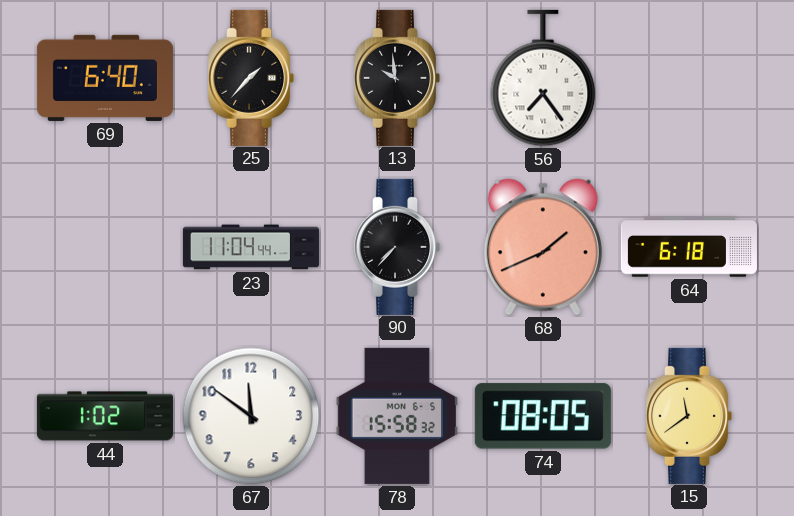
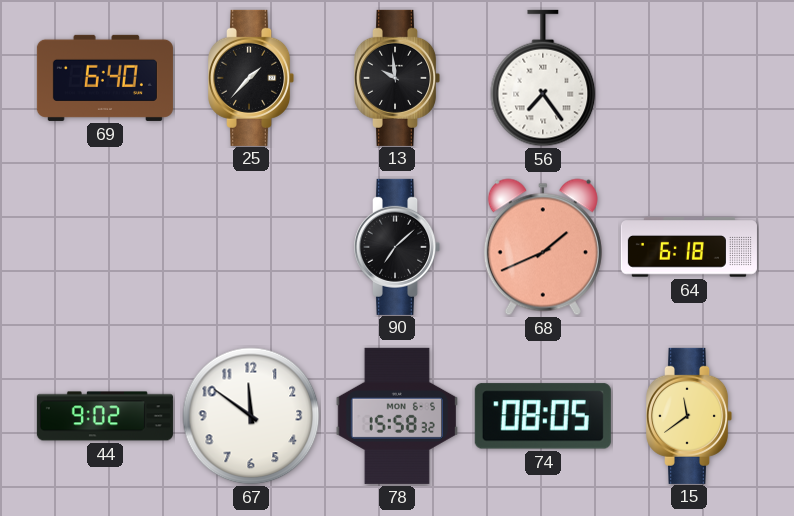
23: 11:04 -> none
90: 7:37 -> 7:08
44: 1:02 -> 9:02
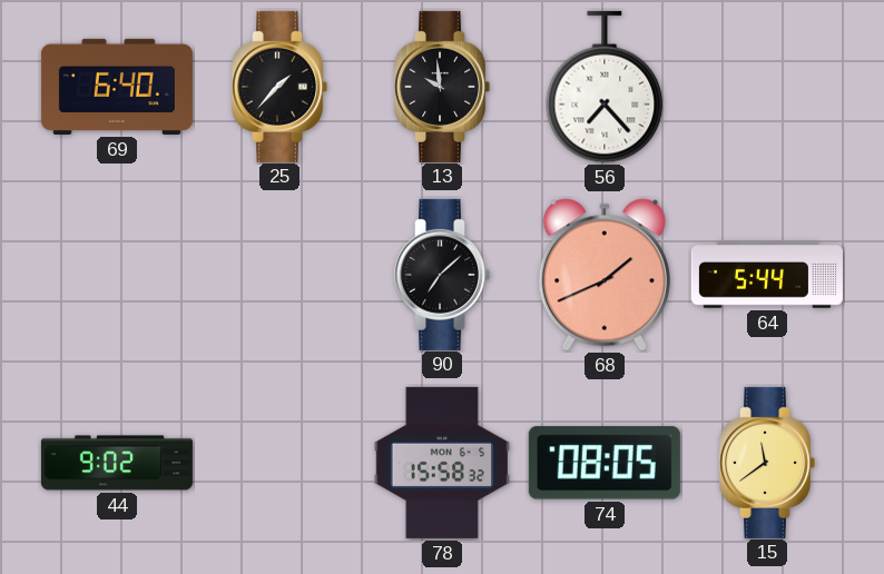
56: 7:24 -> 7:23
64: 6:18 -> 5:44
67: 11:51 -> none
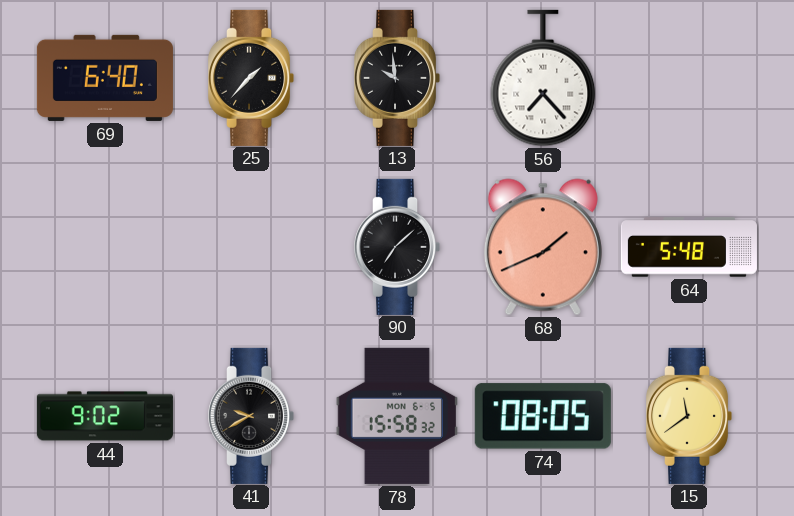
64: 5:44 -> 5:48
41: none -> 9:40
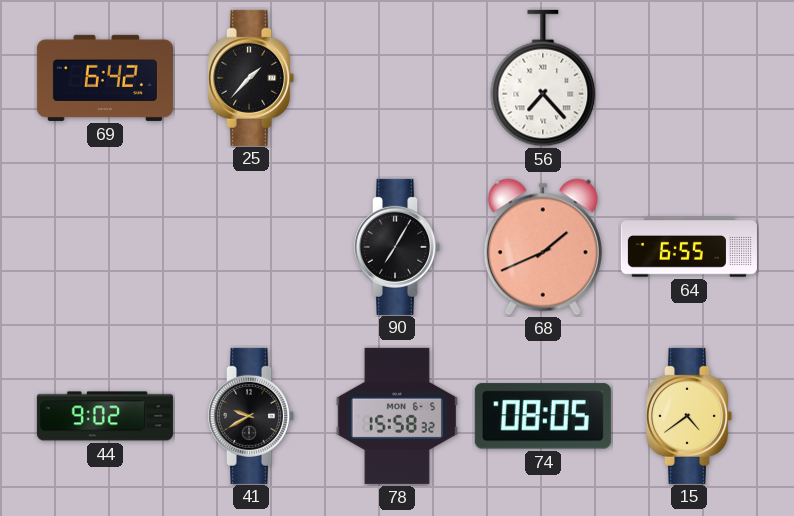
69: 6:40 -> 6:42
13: 9:59 -> none
90: 7:08 -> 7:05
64: 5:48 -> 6:55
15: 11:39 -> 4:39
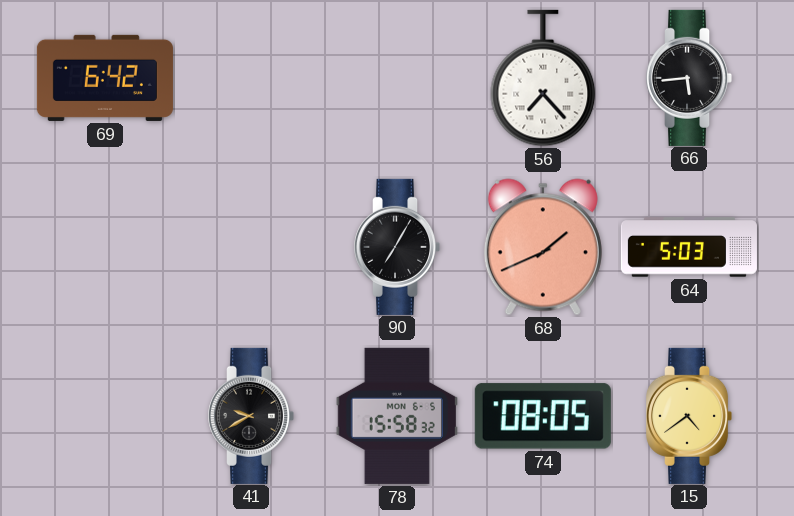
25: 1:37 -> none
66: none -> 5:44
64: 6:55 -> 5:03
44: 9:02 -> none
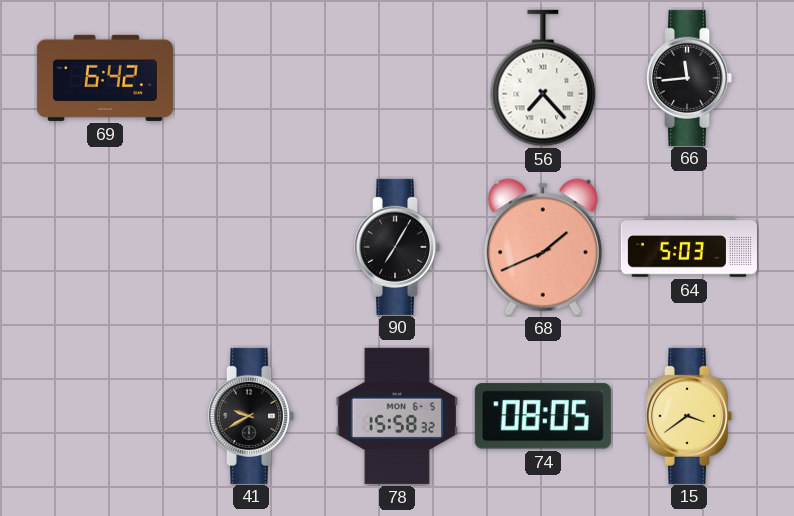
66: 5:44 -> 11:44
15: 4:39 -> 3:39
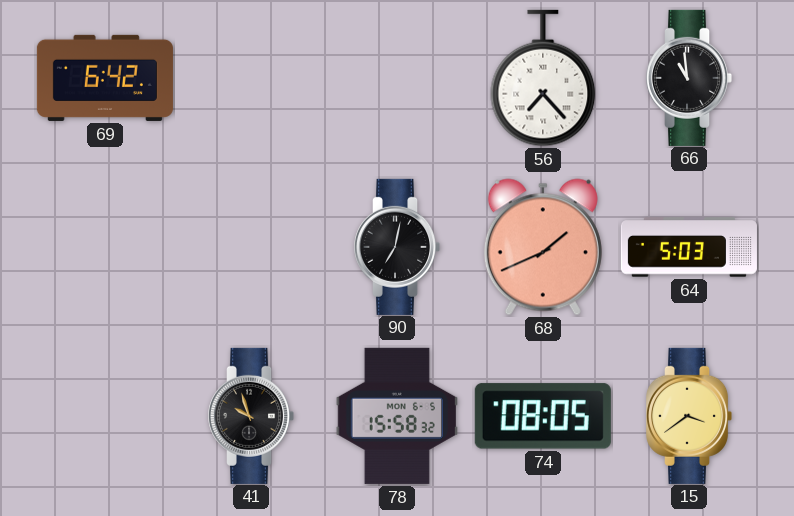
66: 11:44 -> 10:59
90: 7:05 -> 7:02
41: 9:40 -> 9:57
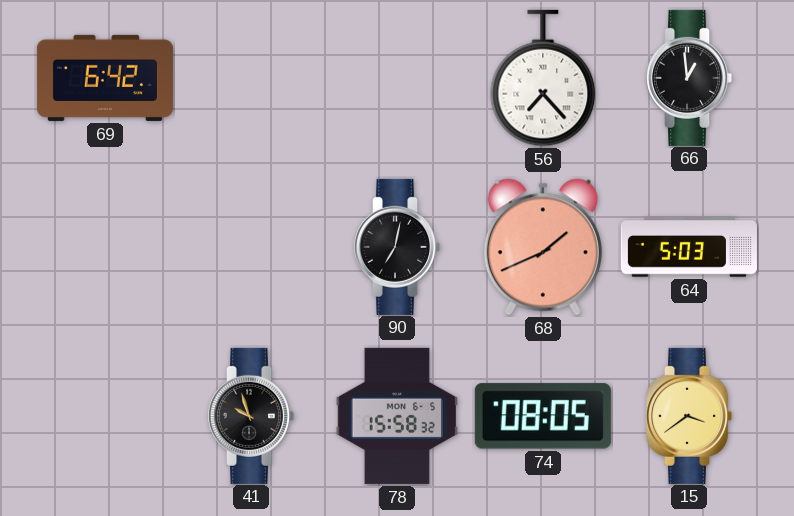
66: 10:59 -> 12:59
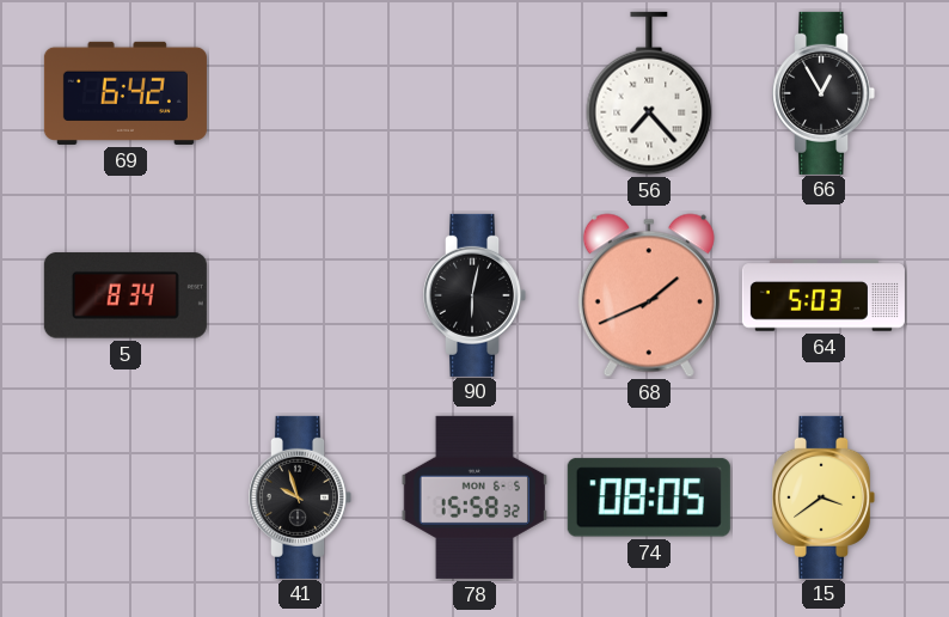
66: 12:59 -> 12:55
5: none -> 8:34
90: 7:02 -> 6:02
